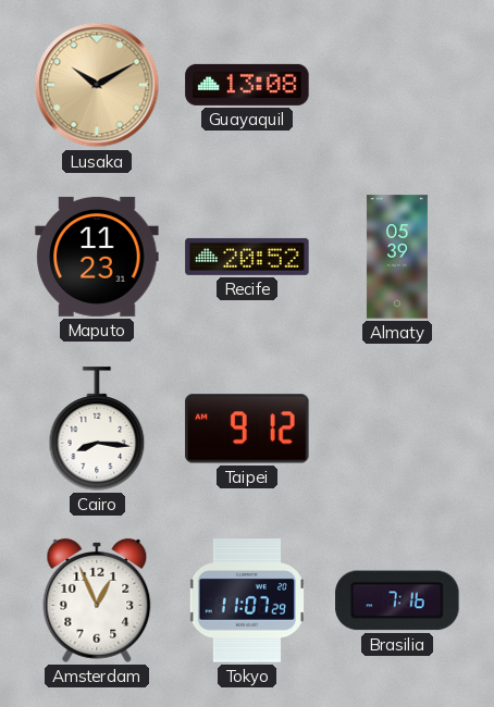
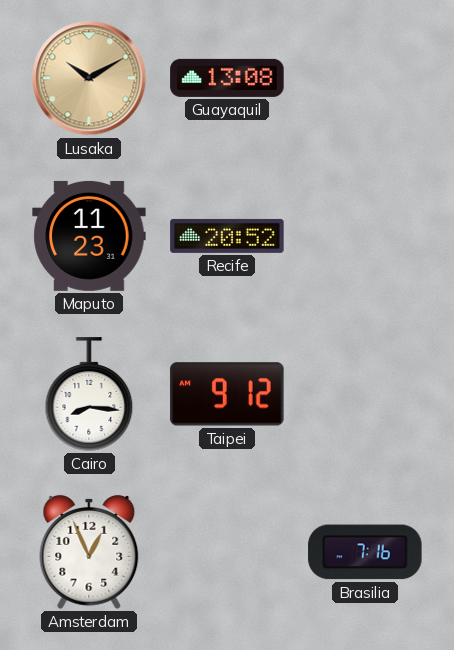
Almaty: 05:39 -> none
Tokyo: 11:07 -> none
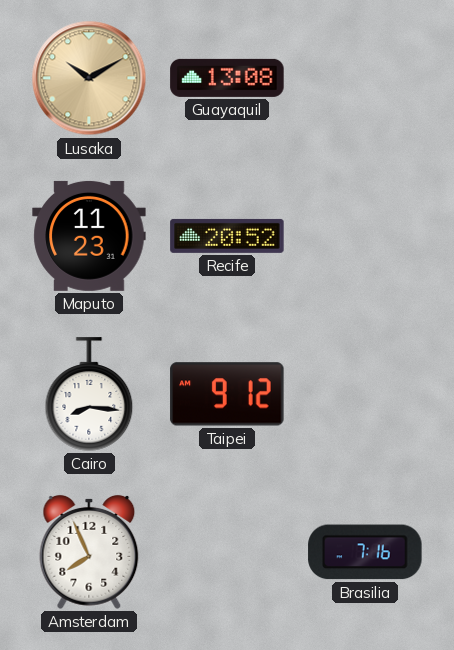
Amsterdam: 12:56 -> 7:56
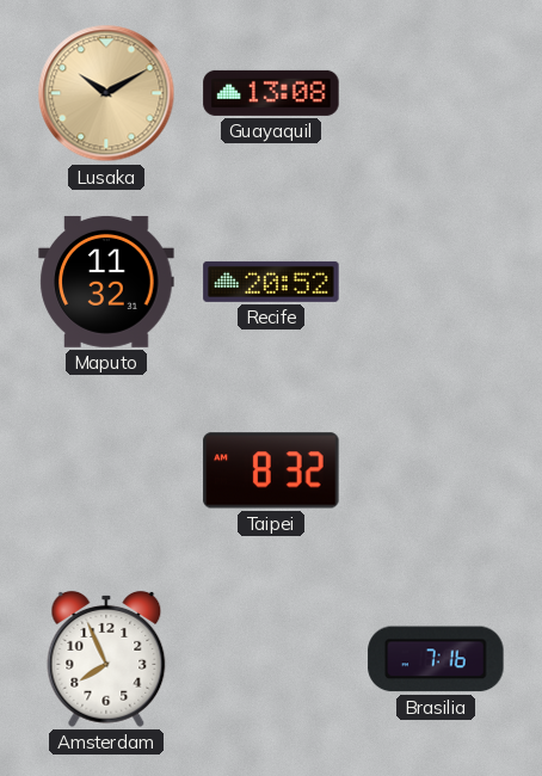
Maputo: 11:23 -> 11:32
Cairo: 8:16 -> none
Taipei: 9:12 -> 8:32
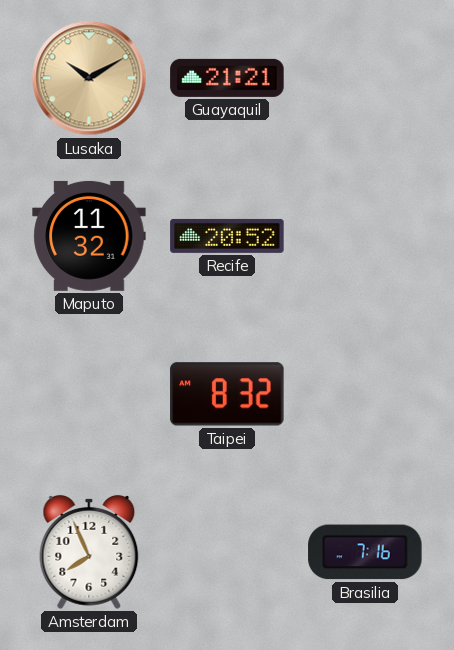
Guayaquil: 13:08 -> 21:21
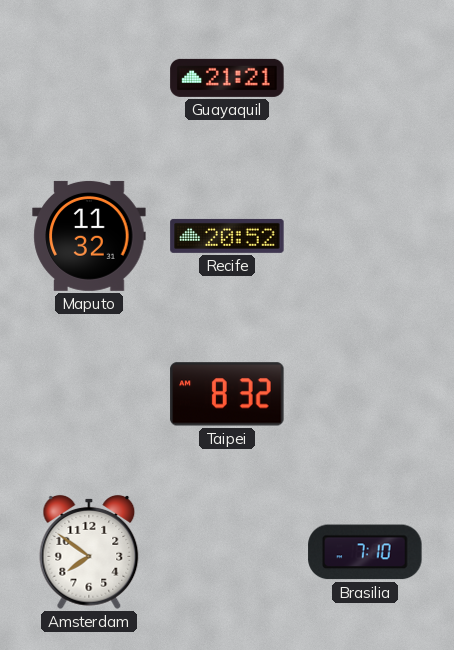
Lusaka: 10:10 -> none
Amsterdam: 7:56 -> 7:51
Brasilia: 7:16 -> 7:10
